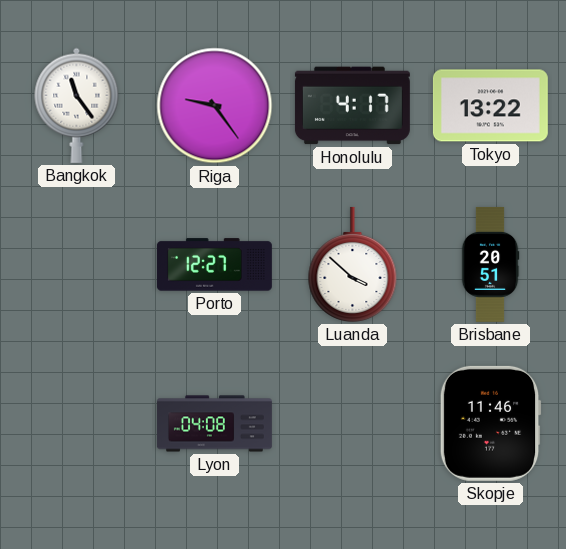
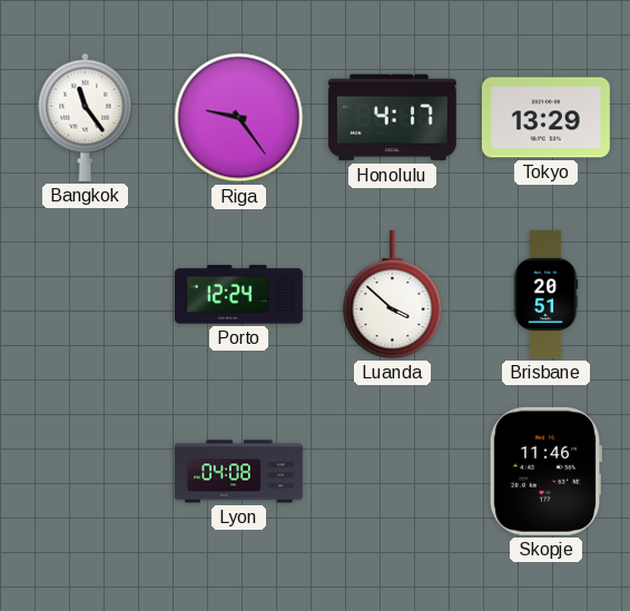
Tokyo: 13:22 -> 13:29
Porto: 12:27 -> 12:24
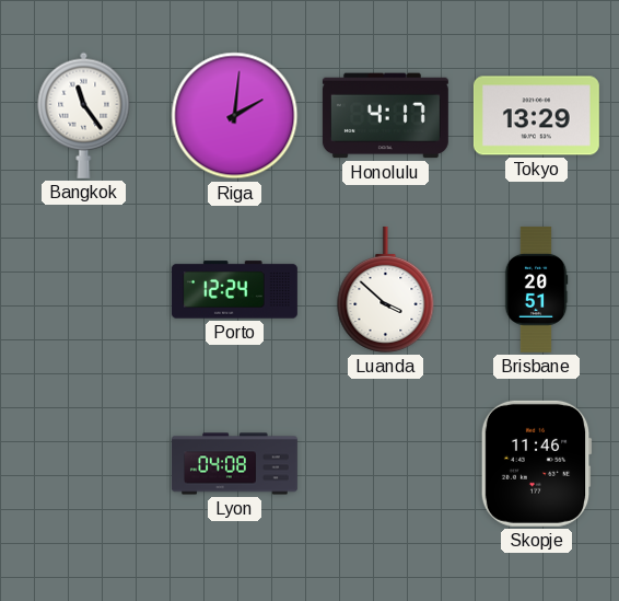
Riga: 9:24 -> 2:01
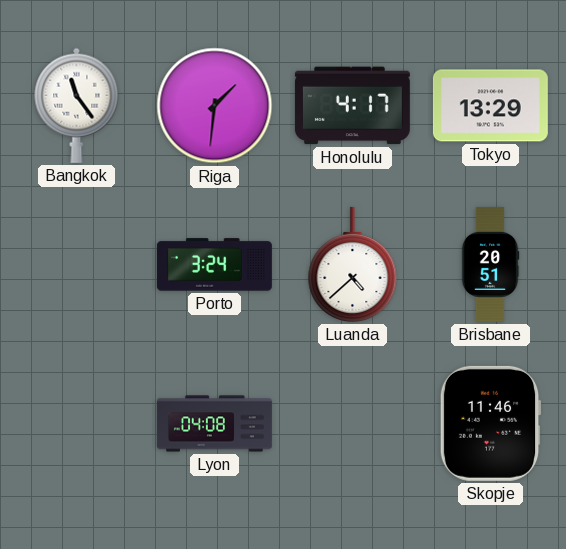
Riga: 2:01 -> 1:31
Porto: 12:24 -> 3:24
Luanda: 3:52 -> 4:38
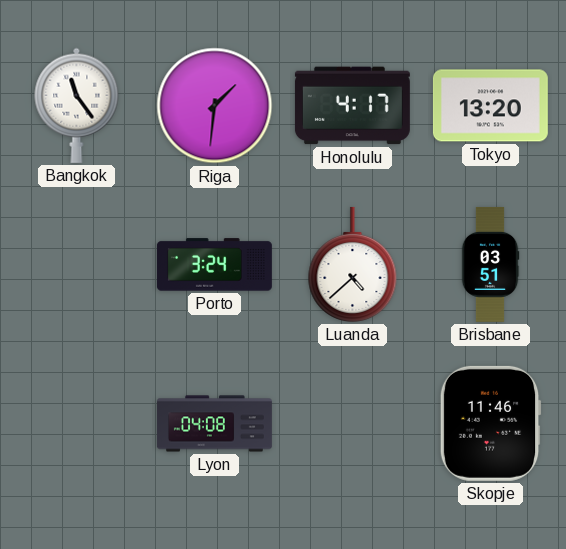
Tokyo: 13:29 -> 13:20
Brisbane: 20:51 -> 03:51
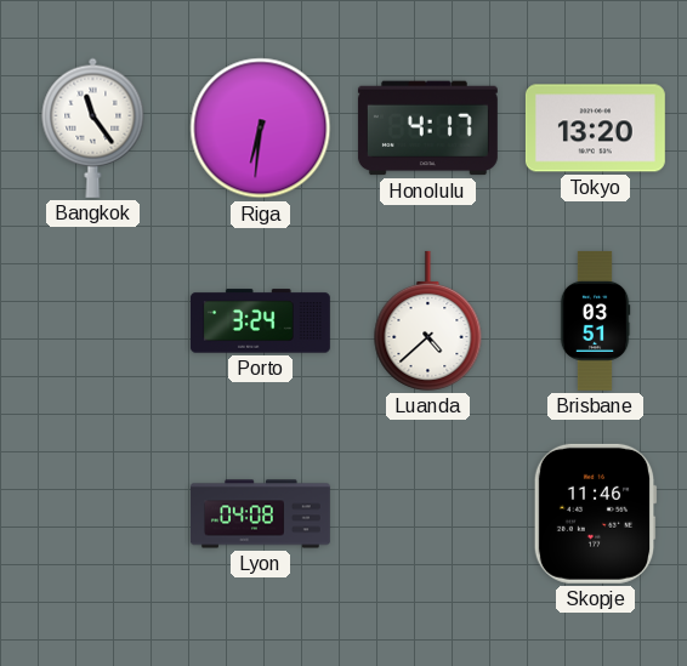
Riga: 1:31 -> 6:31
